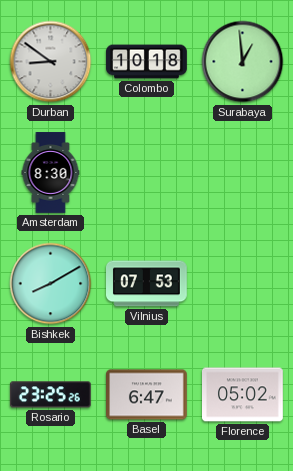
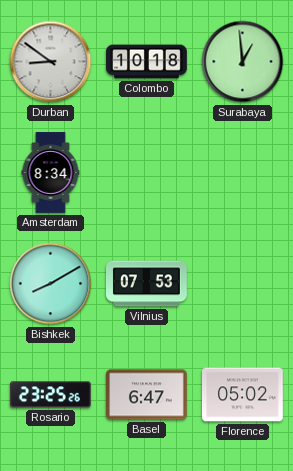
Amsterdam: 8:30 -> 8:34
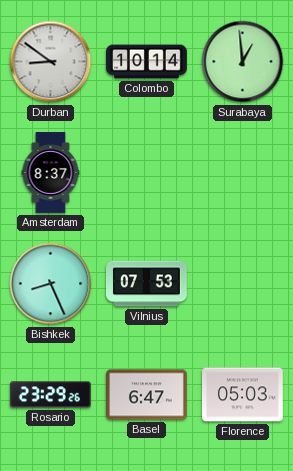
Colombo: 10:18 -> 10:14
Amsterdam: 8:34 -> 8:37
Bishkek: 8:10 -> 8:26
Rosario: 23:25 -> 23:29
Florence: 05:02 -> 05:03
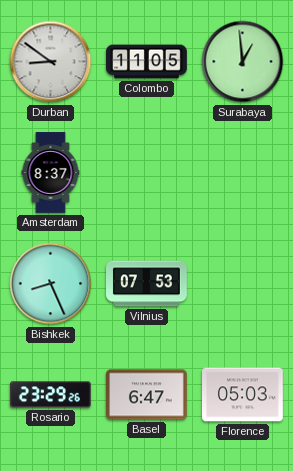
Colombo: 10:14 -> 11:05
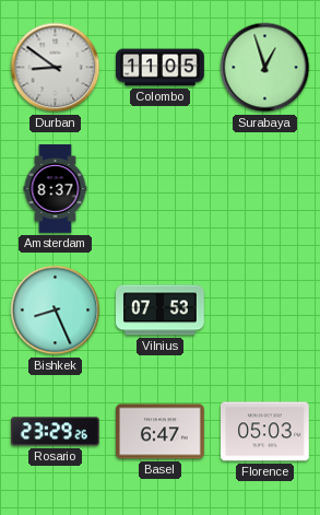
Surabaya: 12:59 -> 12:57
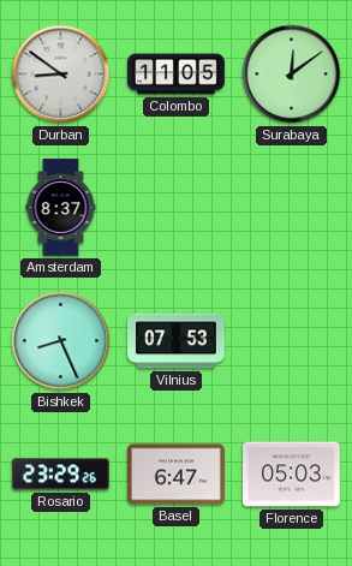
Surabaya: 12:57 -> 12:09
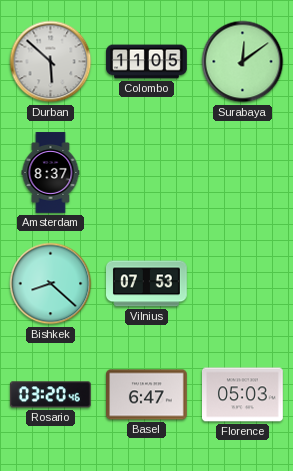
Durban: 8:51 -> 5:52
Bishkek: 8:26 -> 8:22
Rosario: 23:29 -> 03:20
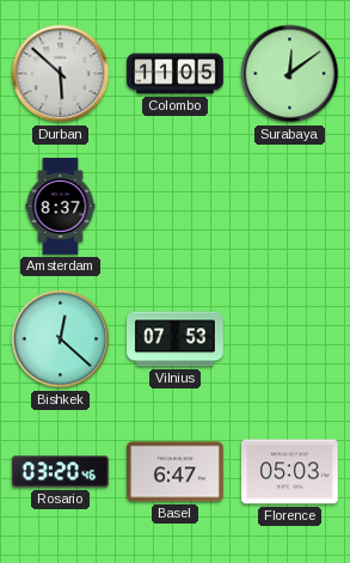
Bishkek: 8:22 -> 12:22
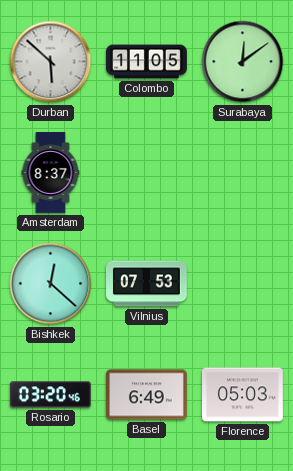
Basel: 6:47 -> 6:49
